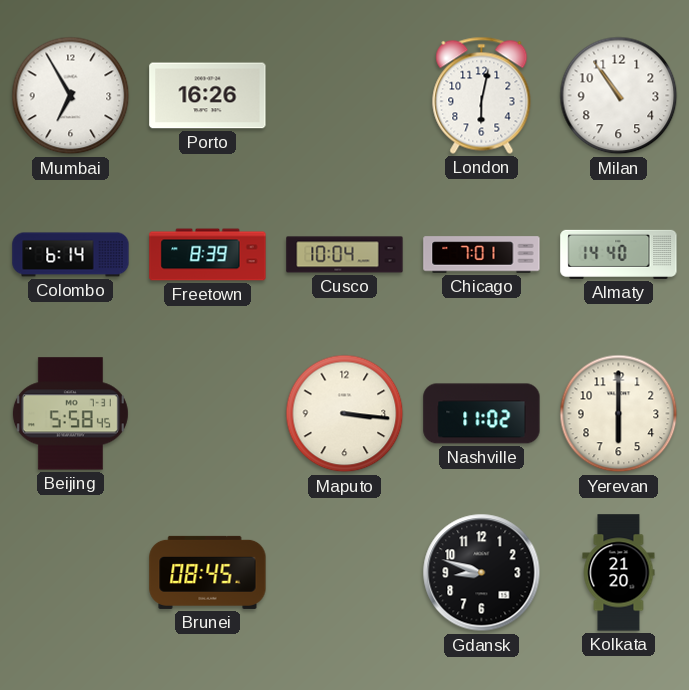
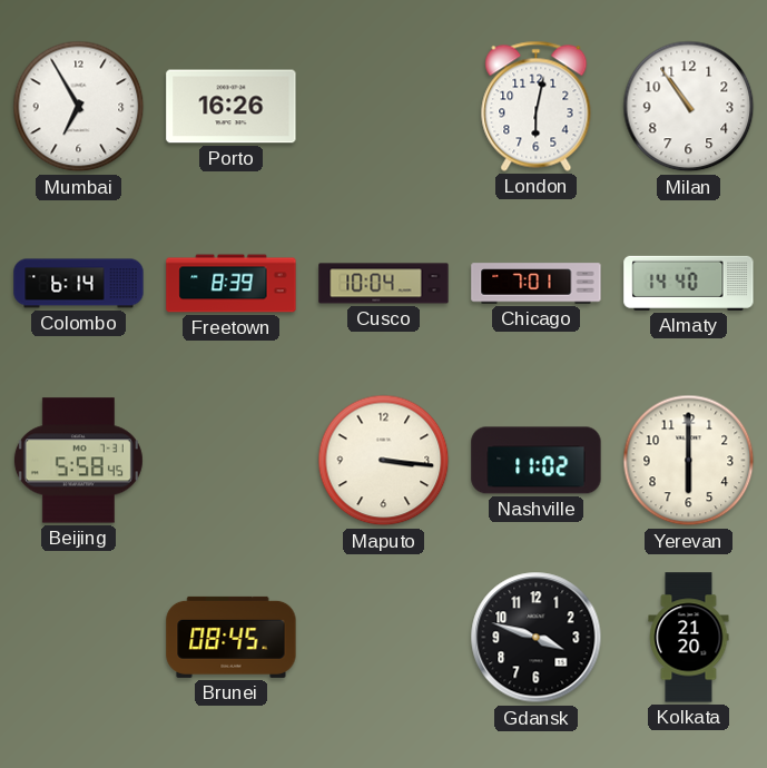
Gdansk: 8:48 -> 3:48
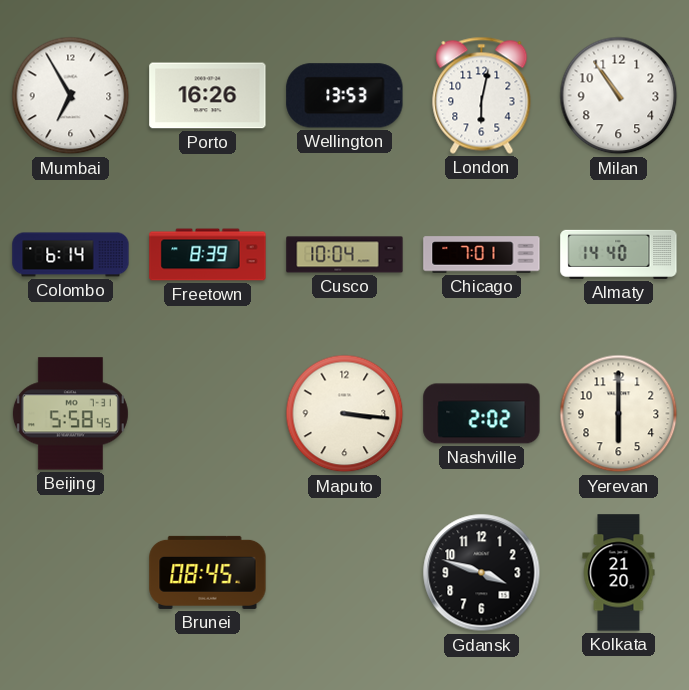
Wellington: none -> 13:53
Nashville: 11:02 -> 2:02
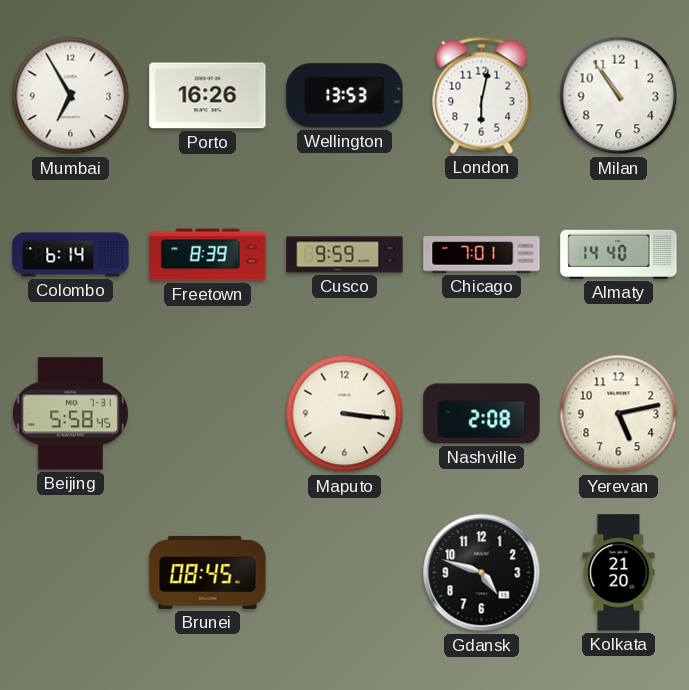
Cusco: 10:04 -> 9:59
Nashville: 2:02 -> 2:08
Yerevan: 6:00 -> 5:13
Gdansk: 3:48 -> 4:48
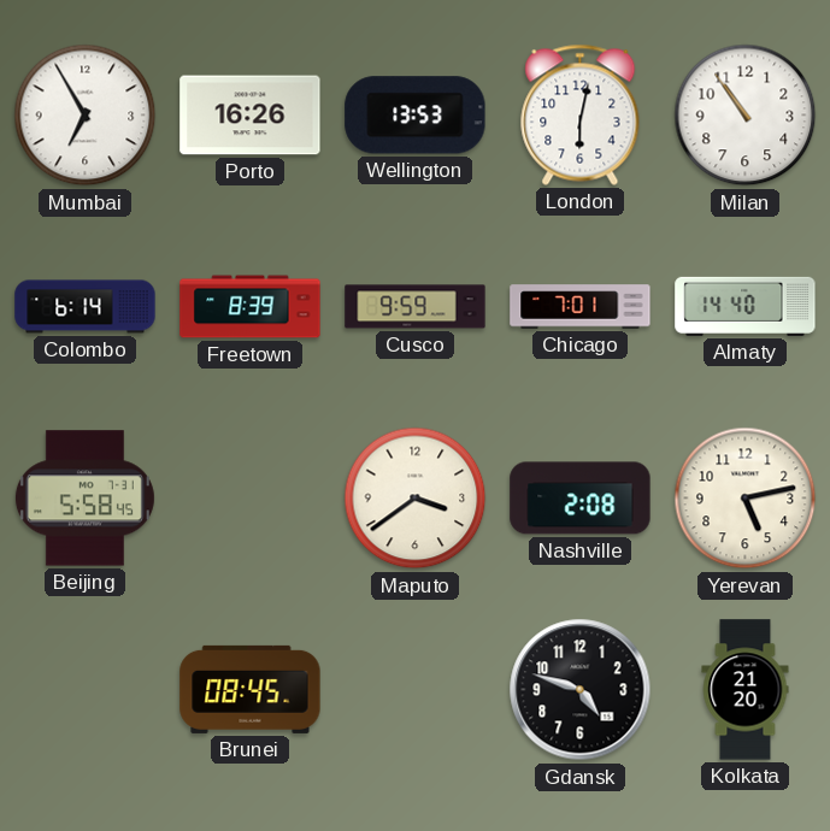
Maputo: 3:16 -> 3:39
